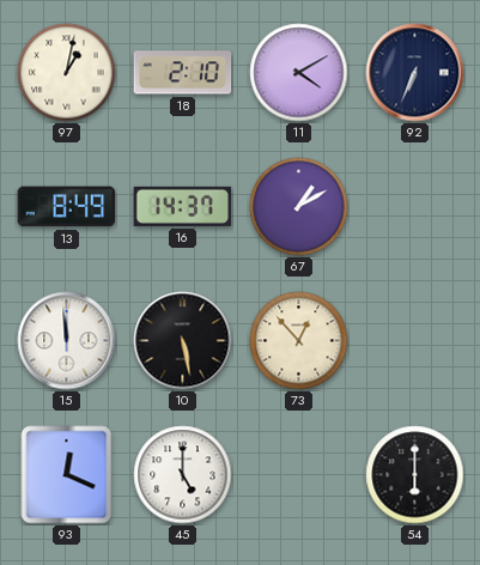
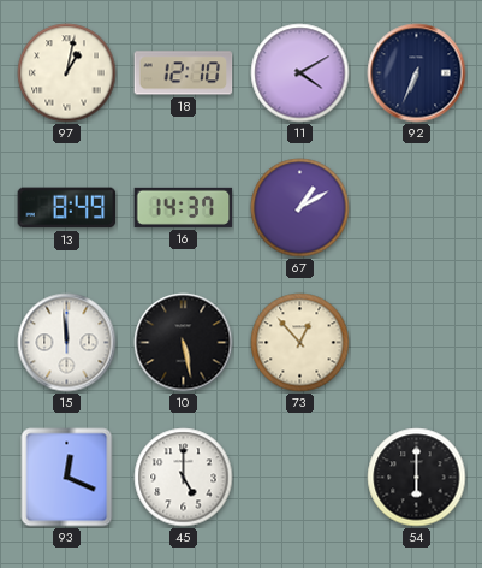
18: 2:10 -> 12:10
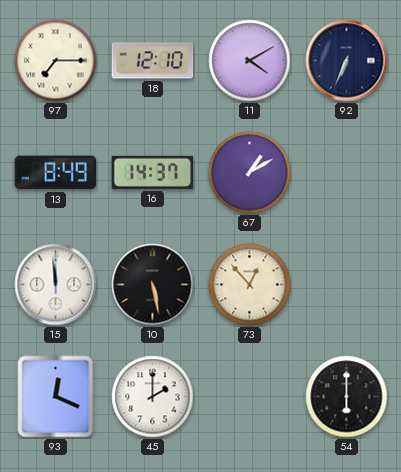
97: 1:02 -> 7:15
45: 5:00 -> 2:00
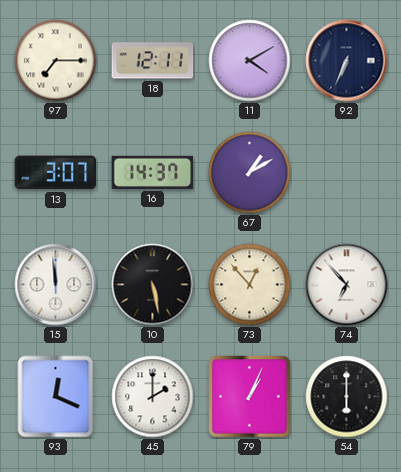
18: 12:10 -> 12:11
13: 8:49 -> 3:07
74: none -> 6:53
79: none -> 1:04
